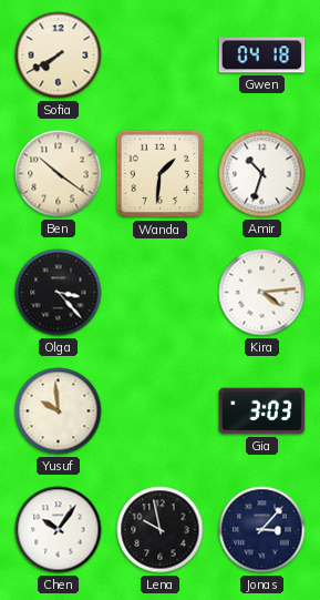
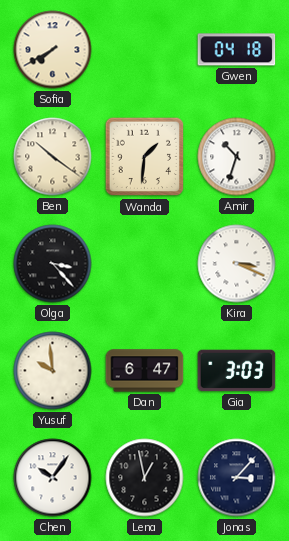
Kira: 4:14 -> 3:19
Dan: none -> 6:47
Lena: 9:58 -> 12:58
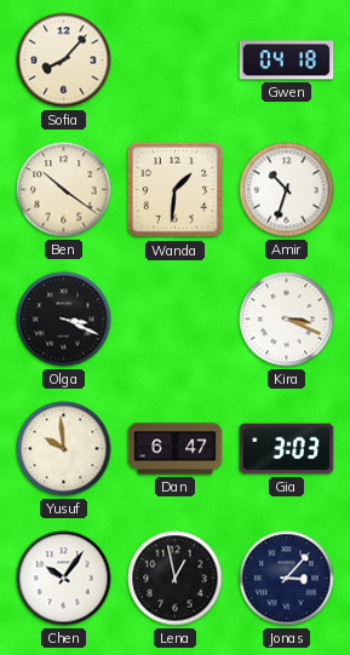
Sofia: 7:40 -> 8:07
Olga: 3:23 -> 3:19
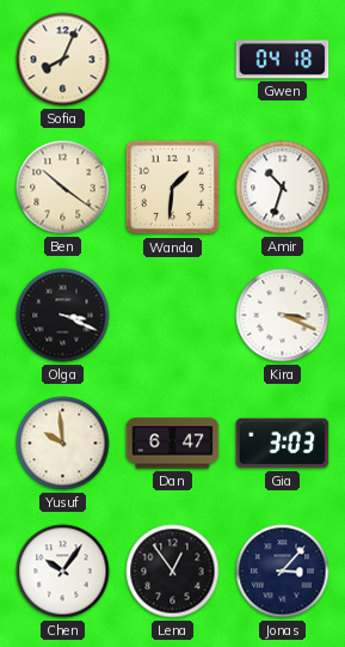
Sofia: 8:07 -> 8:04
Lena: 12:58 -> 12:54
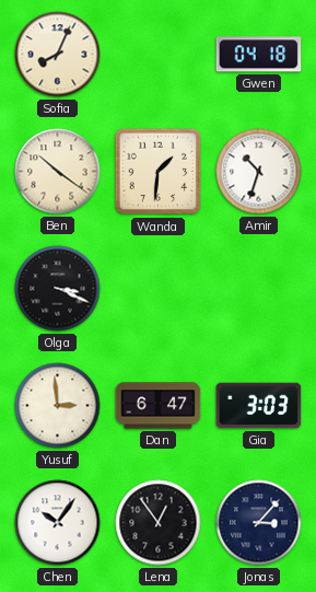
Kira: 3:19 -> none
Yusuf: 9:59 -> 2:59
